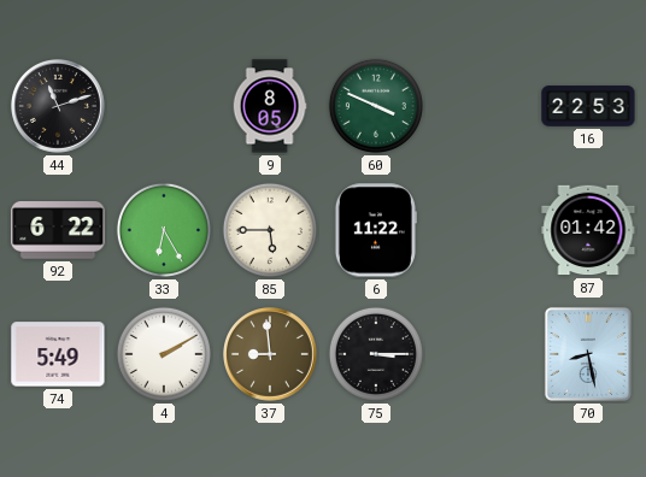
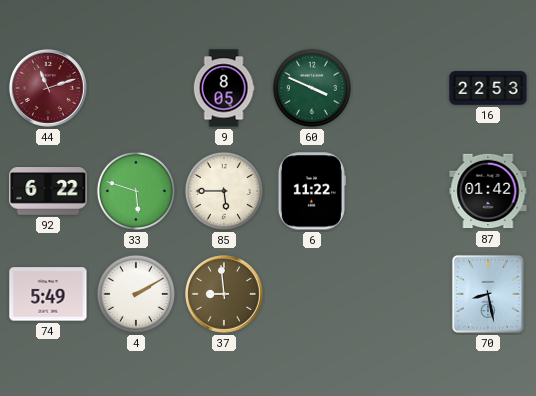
44 dial: black -> burgundy
33: 6:25 -> 5:48
75: 3:15 -> none
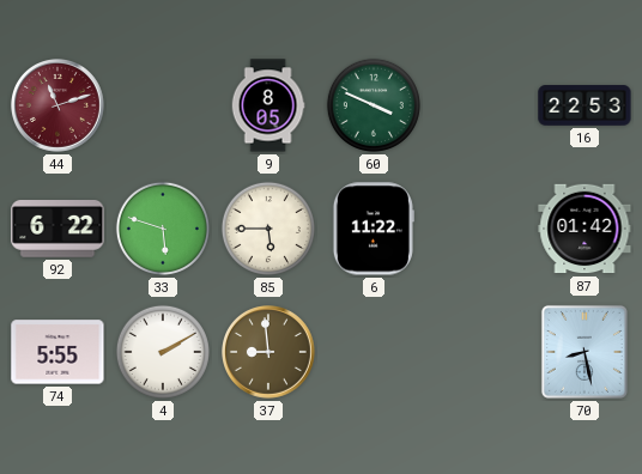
74: 5:49 -> 5:55
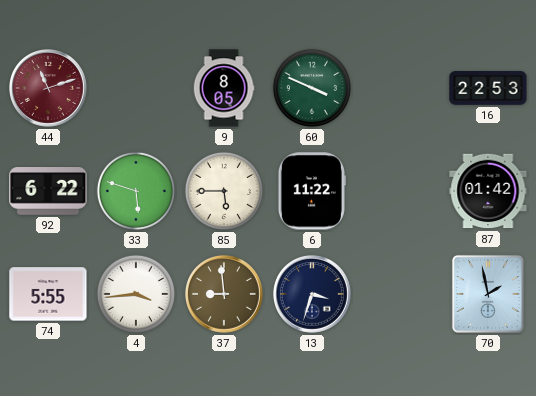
4: 2:10 -> 3:44
13: none -> 3:33
70: 8:28 -> 1:58
